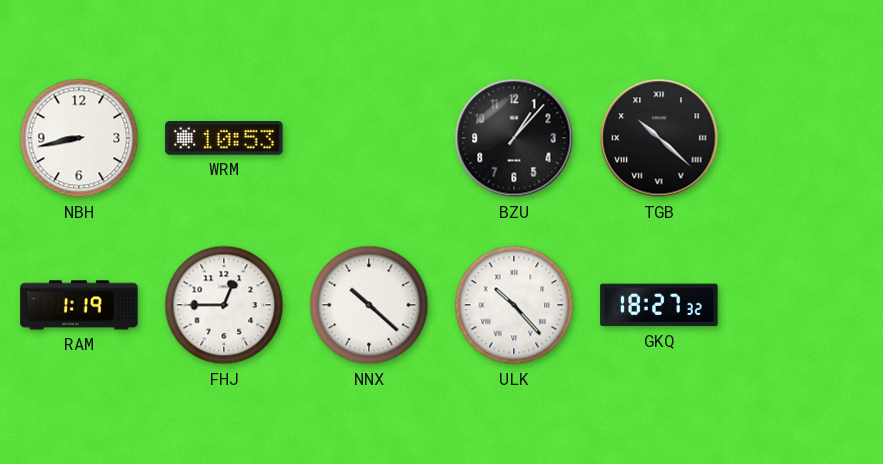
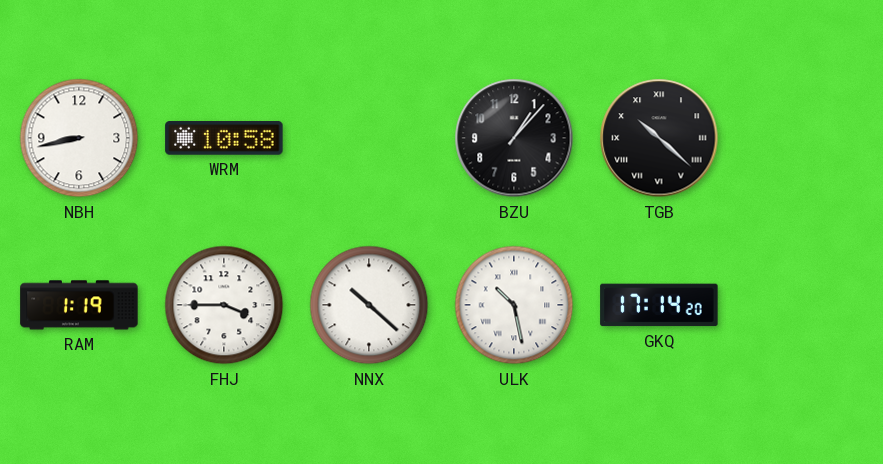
WRM: 10:53 -> 10:58
FHJ: 12:45 -> 3:45
ULK: 10:23 -> 10:28
GKQ: 18:27 -> 17:14
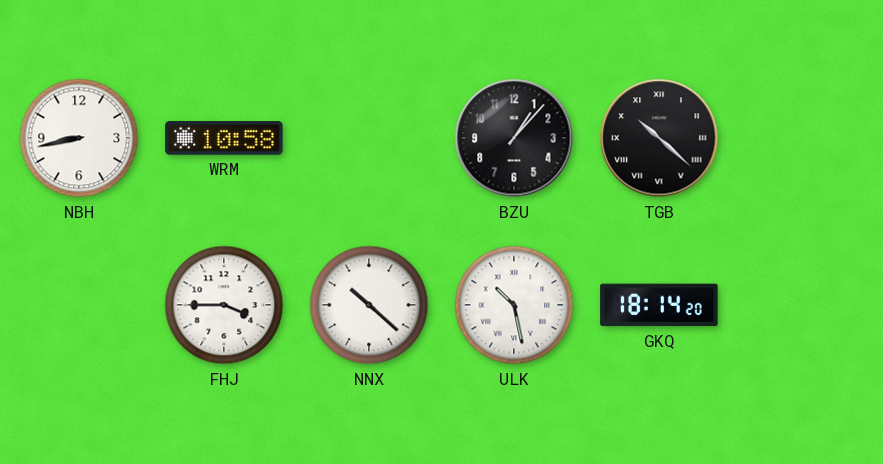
RAM: 1:19 -> none
GKQ: 17:14 -> 18:14
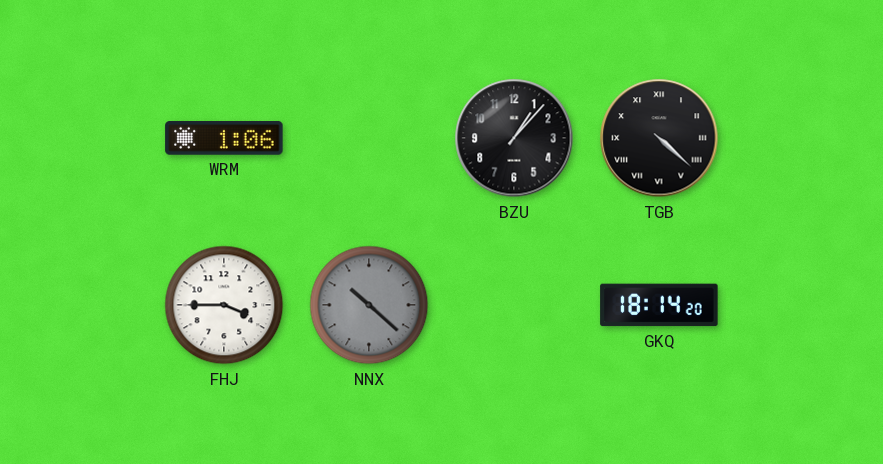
NBH: 8:43 -> none
WRM: 10:58 -> 1:06
TGB: 10:22 -> 4:22
NNX dial: white -> grey
ULK: 10:28 -> none
